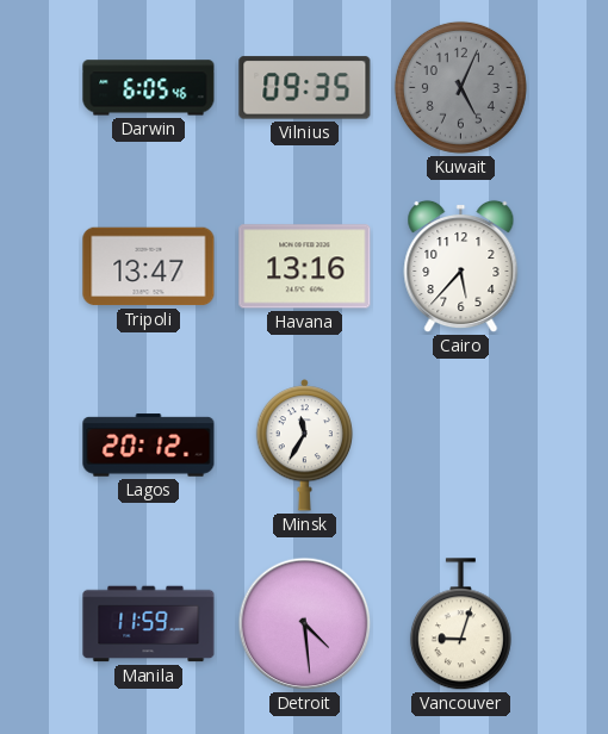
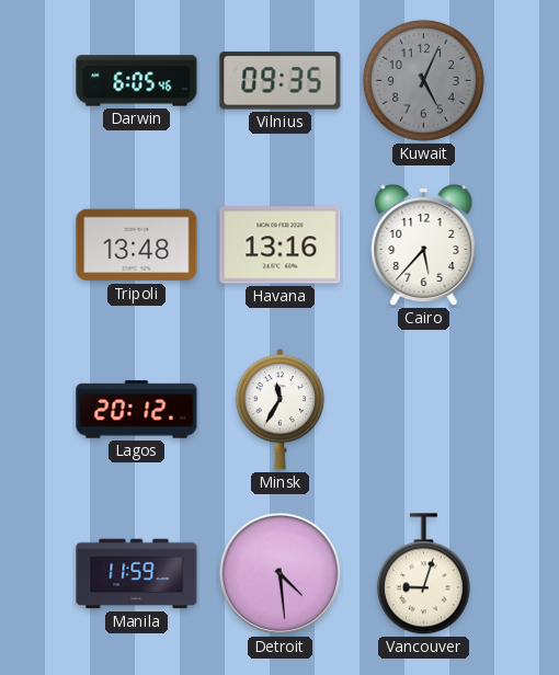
Tripoli: 13:47 -> 13:48
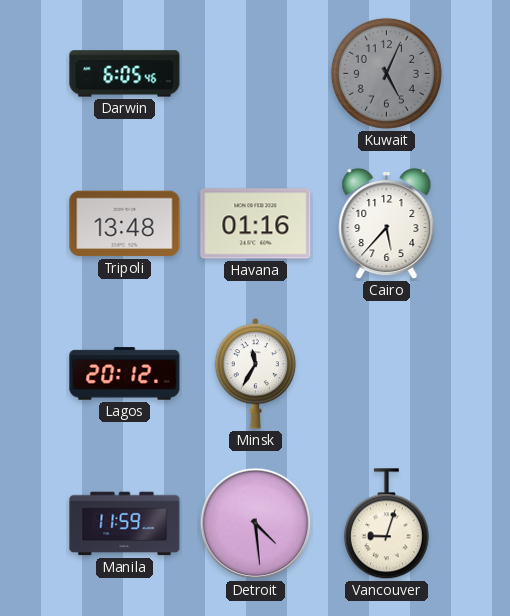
Vilnius: 09:35 -> none
Havana: 13:16 -> 01:16
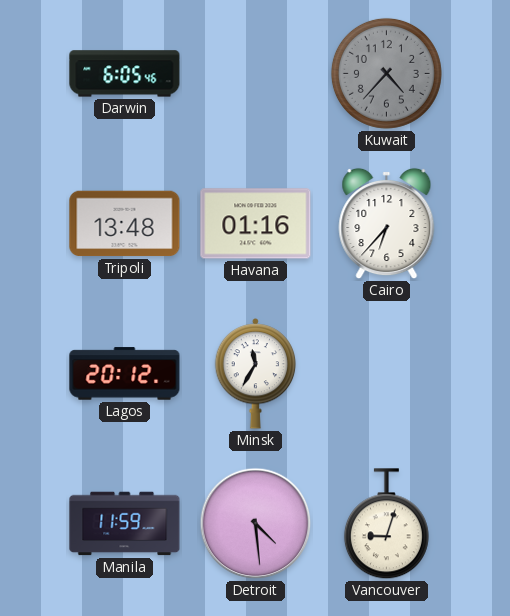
Kuwait: 5:04 -> 4:37
Cairo: 5:37 -> 6:37
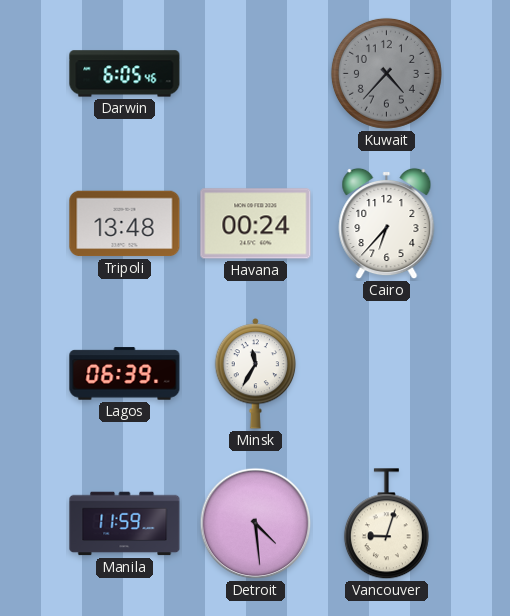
Havana: 01:16 -> 00:24
Lagos: 20:12 -> 06:39
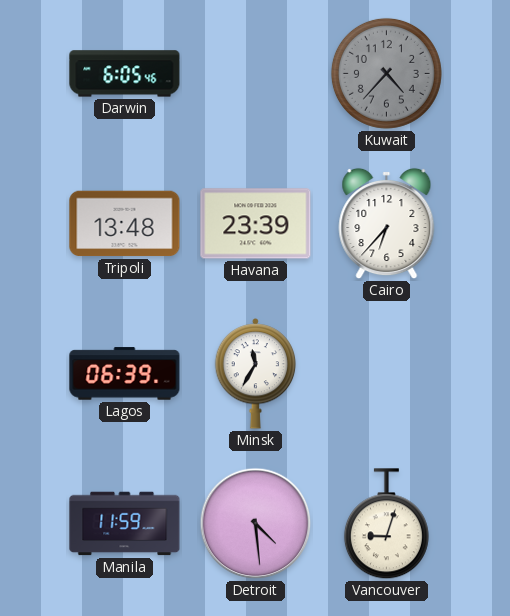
Havana: 00:24 -> 23:39
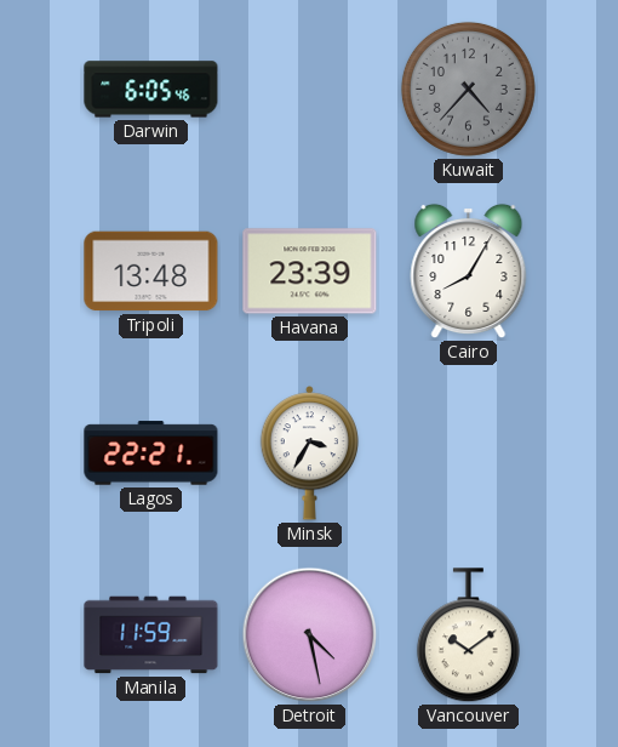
Cairo: 6:37 -> 8:05
Lagos: 06:39 -> 22:21
Minsk: 11:35 -> 3:35
Detroit: 4:29 -> 4:28
Vancouver: 9:03 -> 10:09
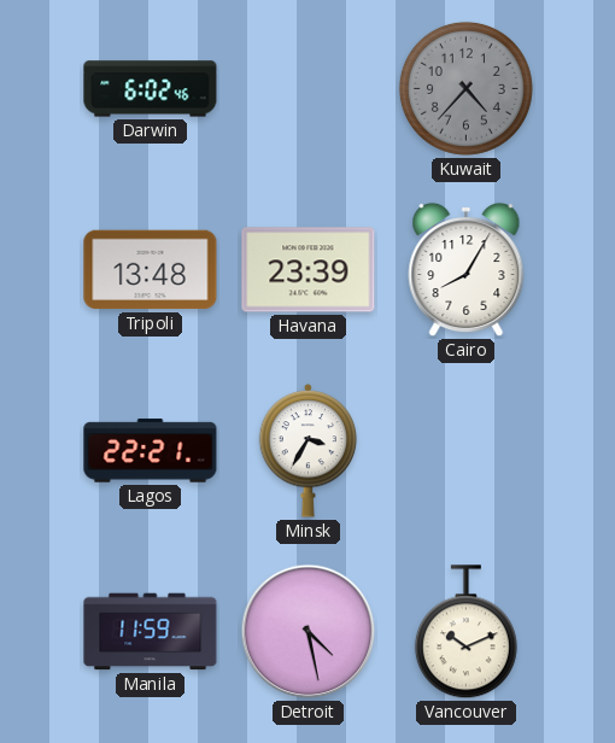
Darwin: 6:05 -> 6:02
Vancouver: 10:09 -> 10:11
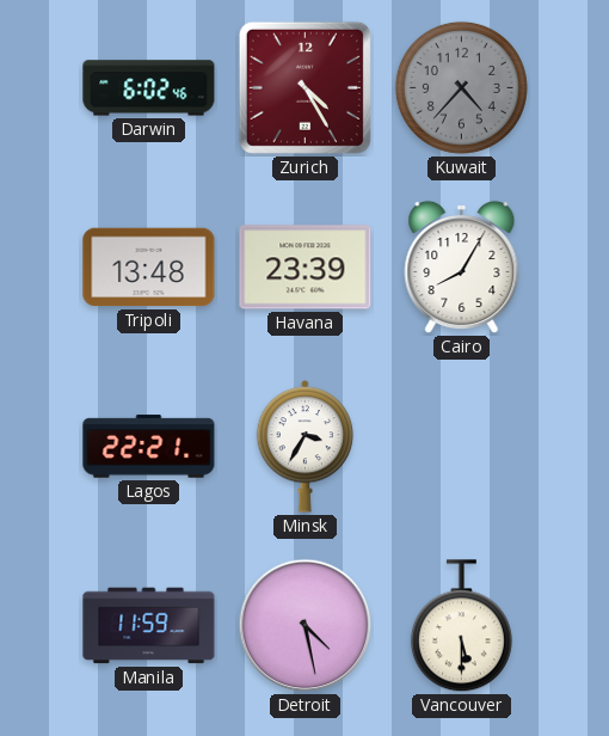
Zurich: none -> 4:25
Vancouver: 10:11 -> 5:30
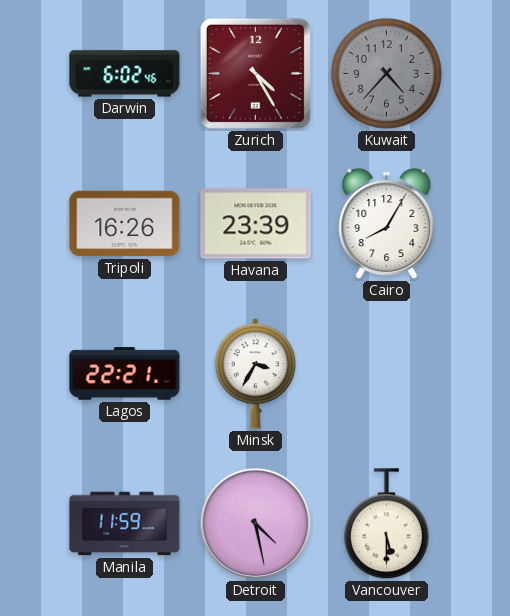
Tripoli: 13:48 -> 16:26
